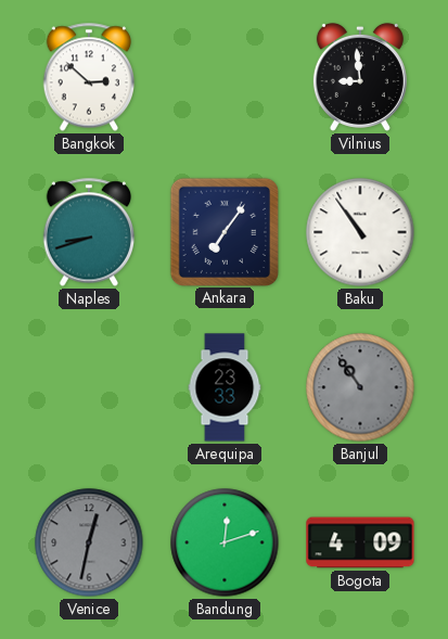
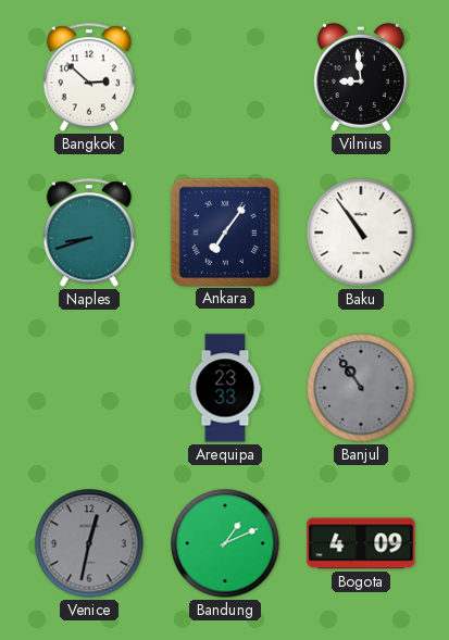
Bandung: 12:12 -> 1:11
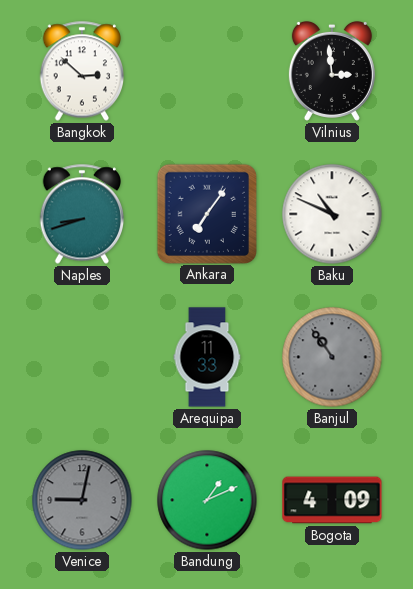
Vilnius: 8:59 -> 2:59
Baku: 10:54 -> 10:49
Arequipa: 23:33 -> 11:33
Venice: 12:32 -> 9:02
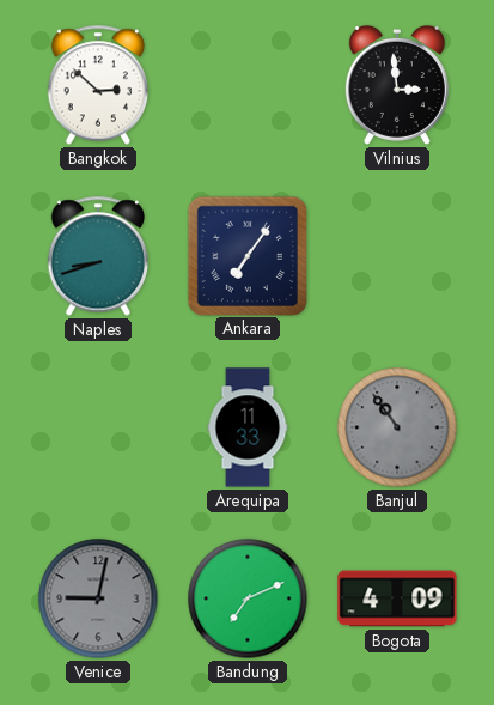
Baku: 10:49 -> none
Bandung: 1:11 -> 7:11
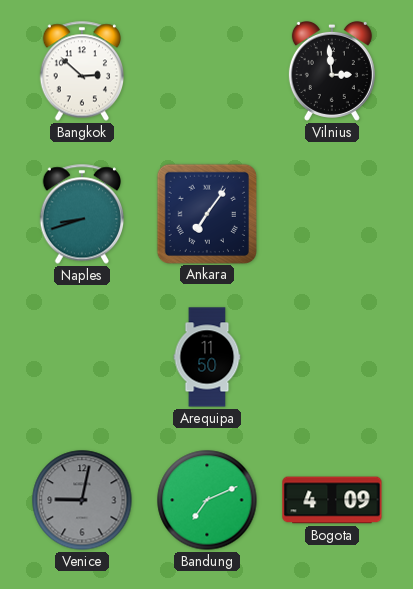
Arequipa: 11:33 -> 11:50
Banjul: 10:54 -> none
